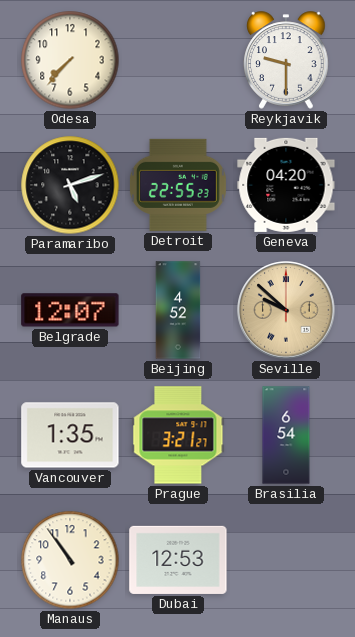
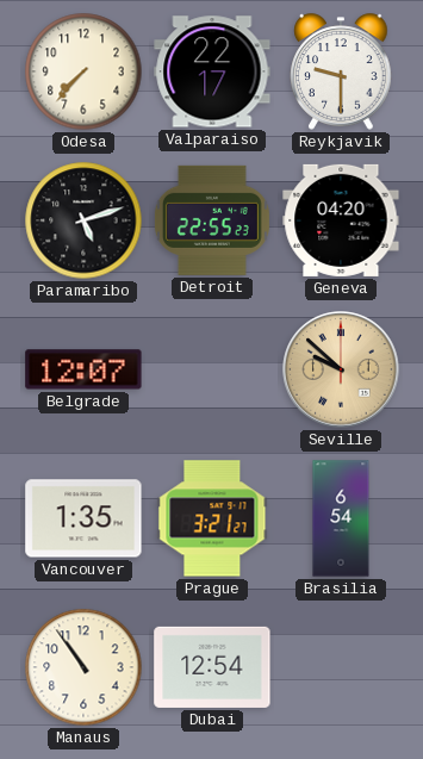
Valparaiso: none -> 22:17
Beijing: 4:52 -> none
Dubai: 12:53 -> 12:54
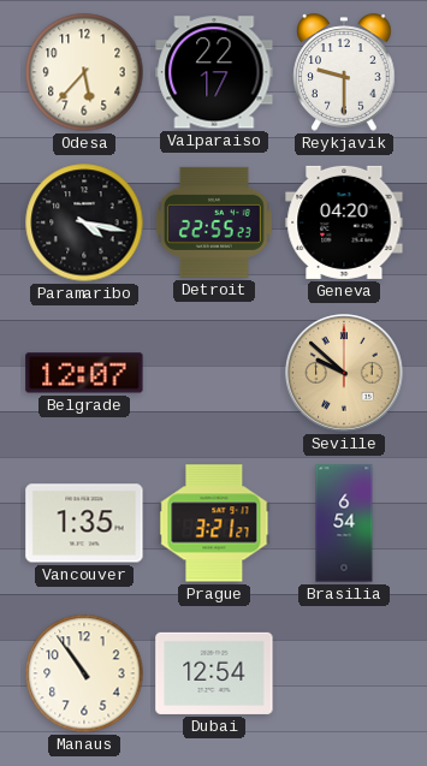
Odesa: 7:37 -> 5:37
Paramaribo: 5:12 -> 4:17
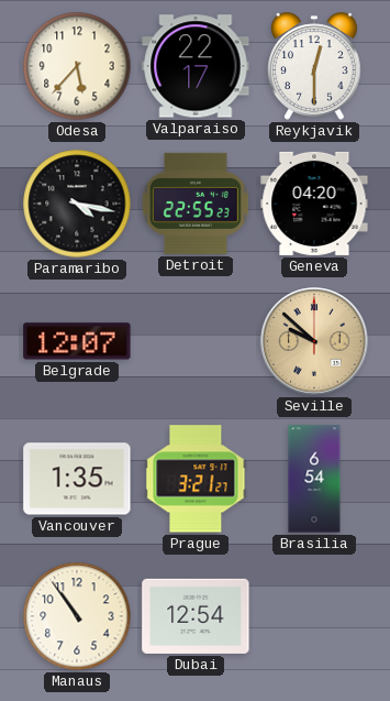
Reykjavik: 9:30 -> 12:30
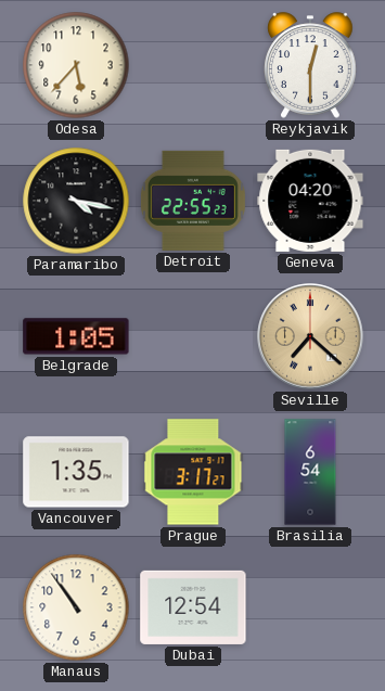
Valparaiso: 22:17 -> none
Belgrade: 12:07 -> 1:05
Seville: 9:52 -> 7:22
Prague: 3:21 -> 3:17
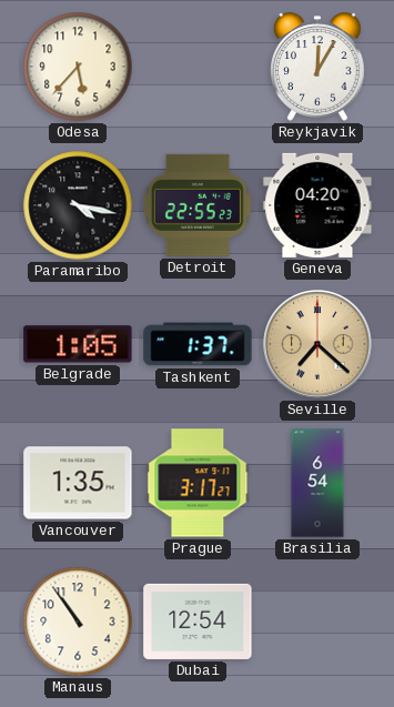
Reykjavik: 12:30 -> 12:05
Tashkent: none -> 1:37
